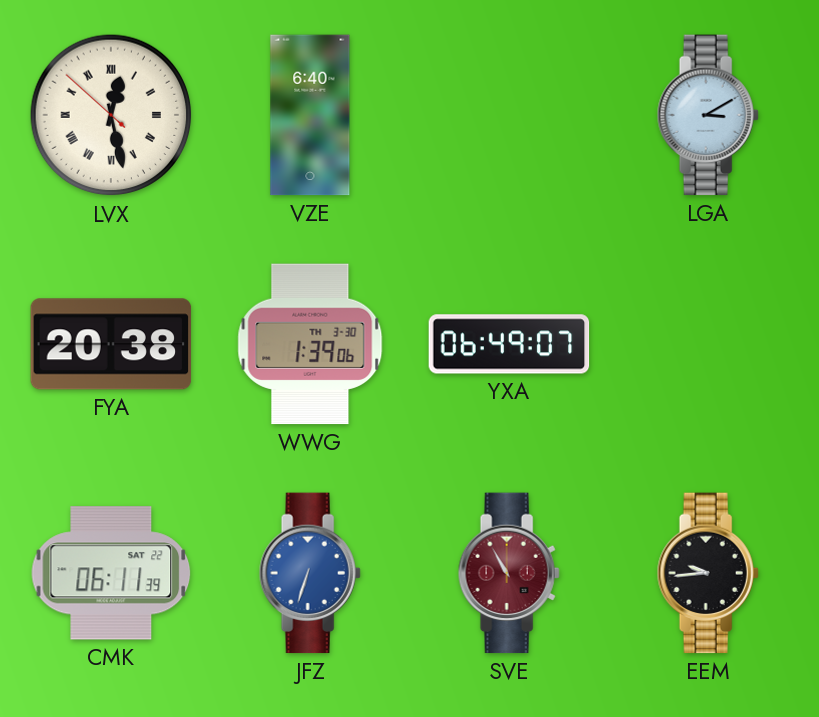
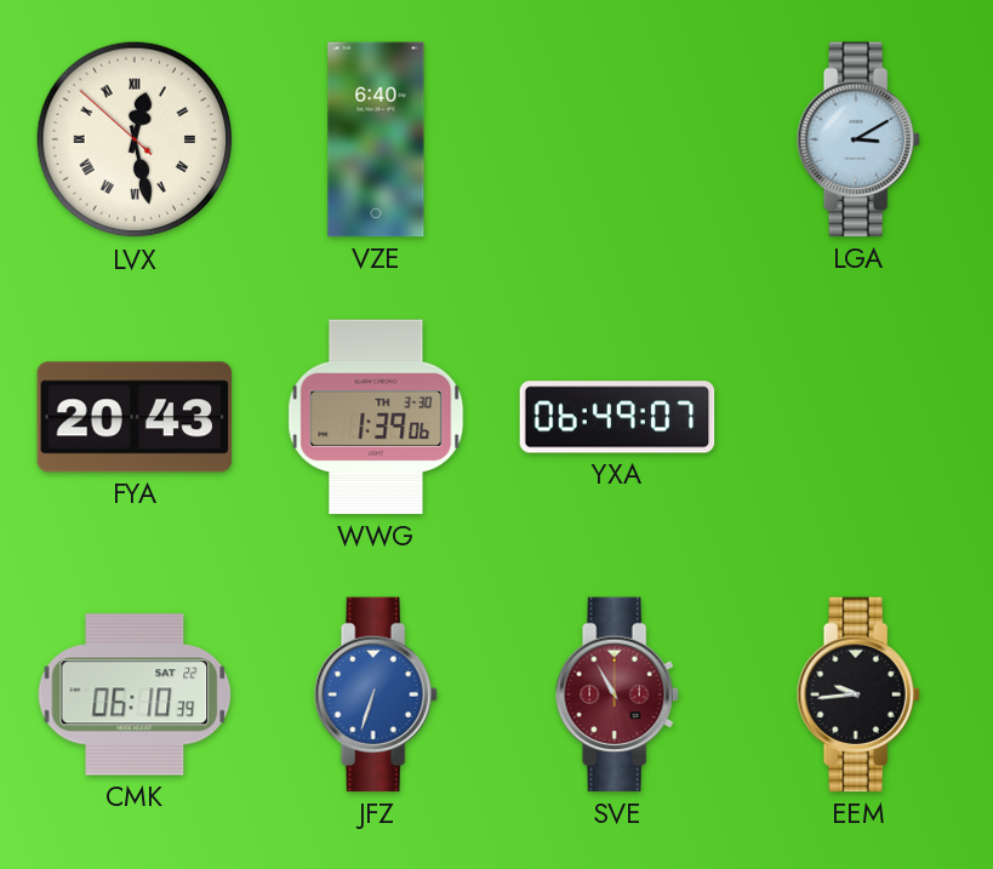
FYA: 20:38 -> 20:43
CMK: 06:11 -> 06:10
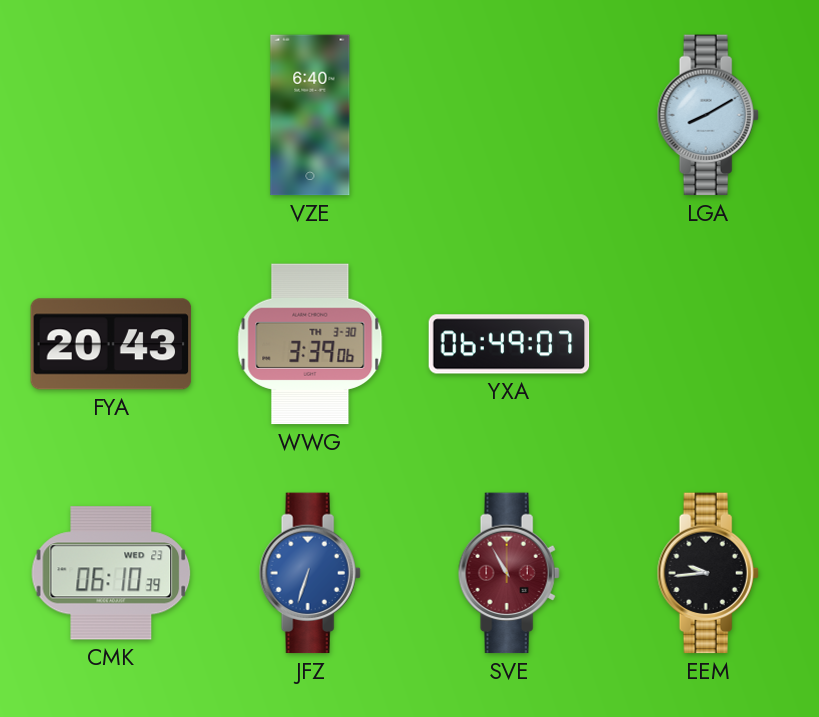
LVX: 12:27 -> none
LGA: 3:10 -> 8:10
WWG: 1:39 -> 3:39
CMK date: SAT 22 -> WED 23
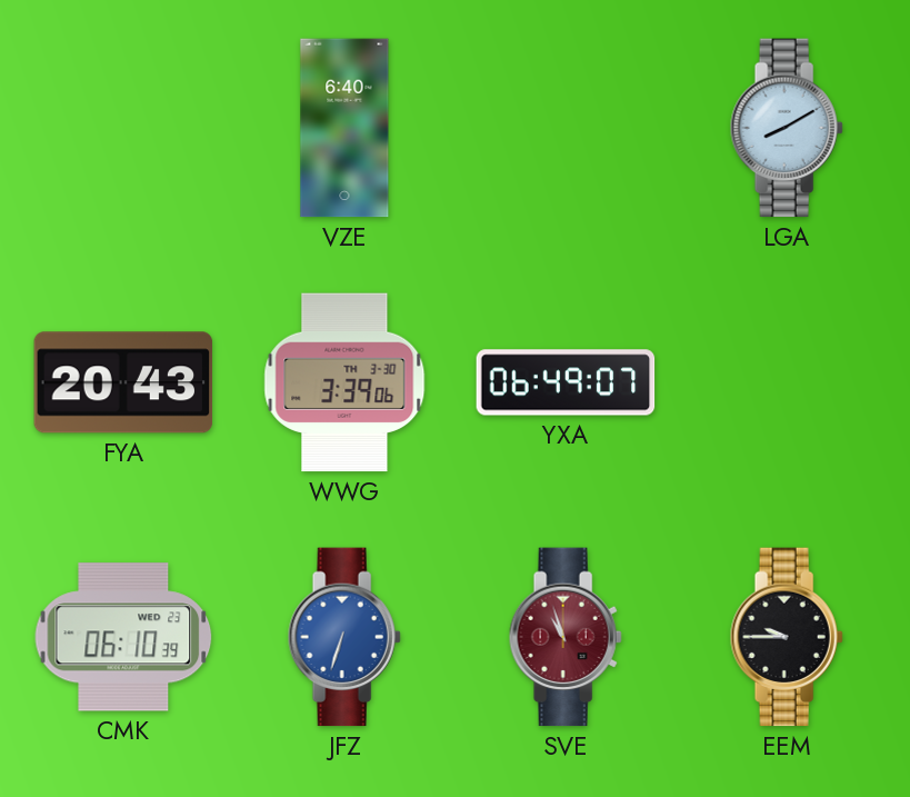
SVE: 10:55 -> 10:57
EEM: 9:44 -> 9:45
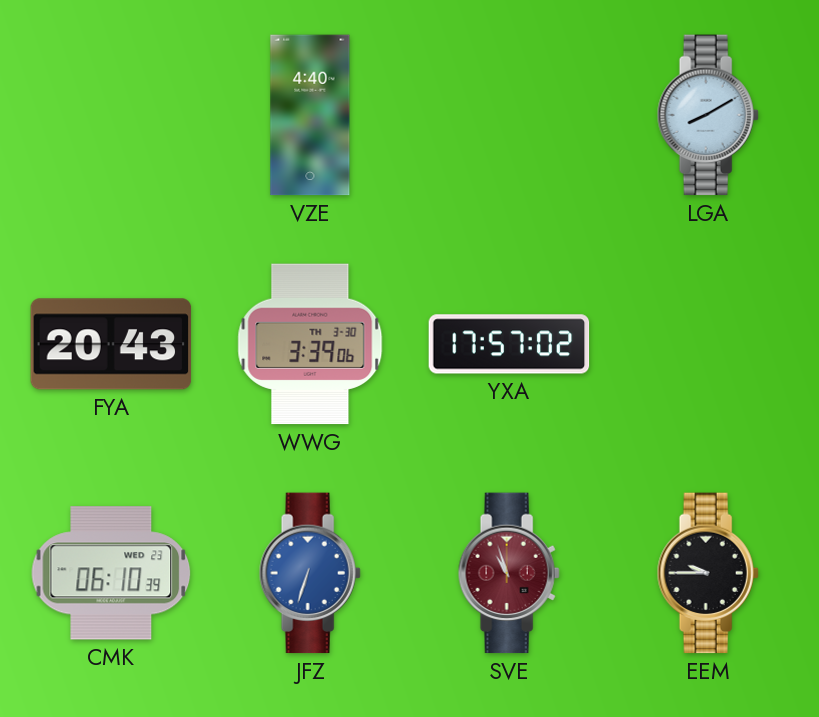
VZE: 6:40 -> 4:40
YXA: 06:49 -> 17:57
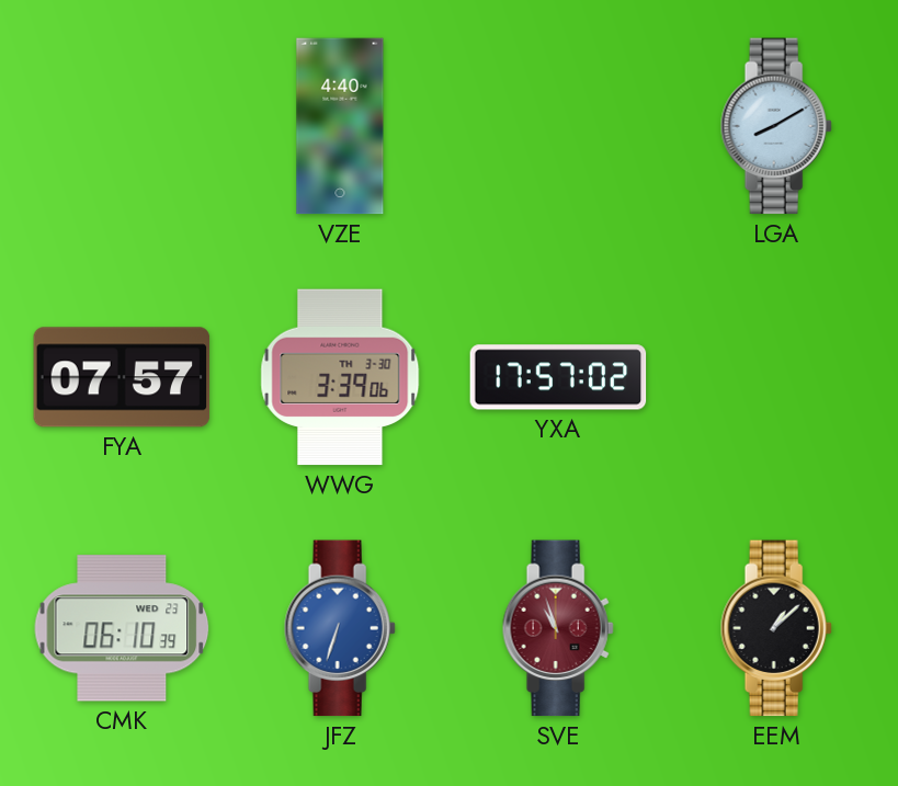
FYA: 20:43 -> 07:57
EEM: 9:45 -> 1:08
